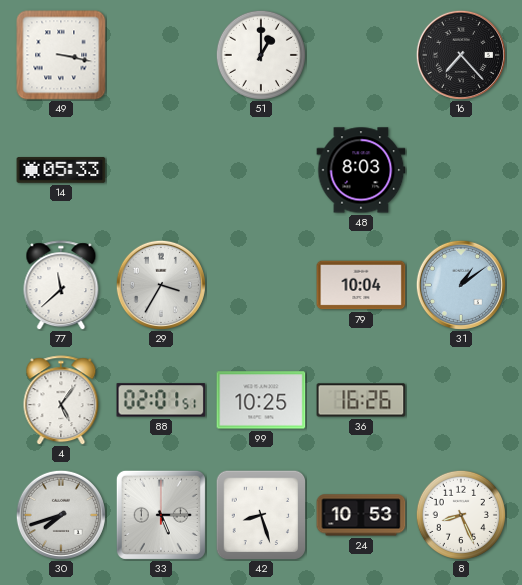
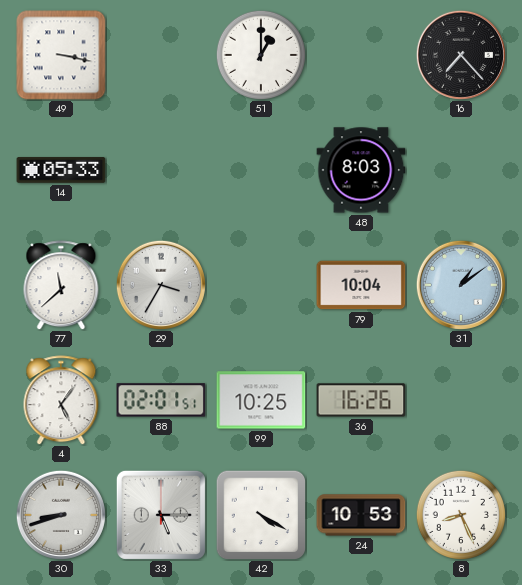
30: 7:42 -> 8:42
42: 8:27 -> 4:20
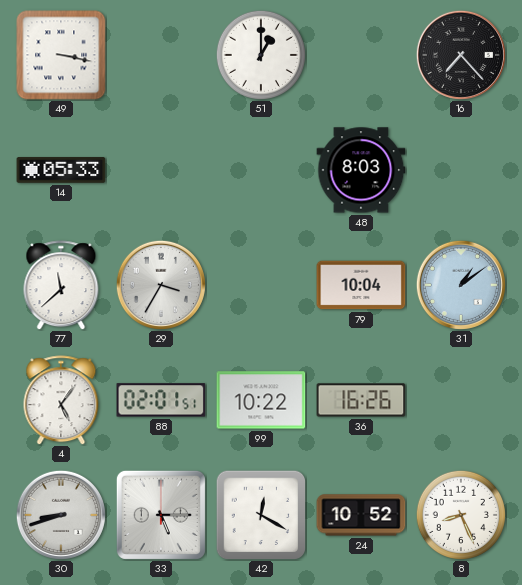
99: 10:25 -> 10:22
42: 4:20 -> 12:20
24: 10:53 -> 10:52
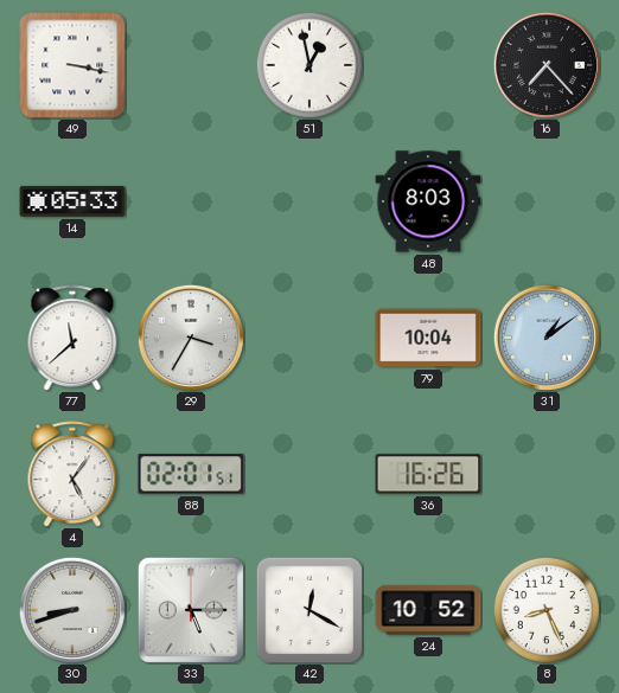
51: 1:00 -> 12:58
99: 10:22 -> none
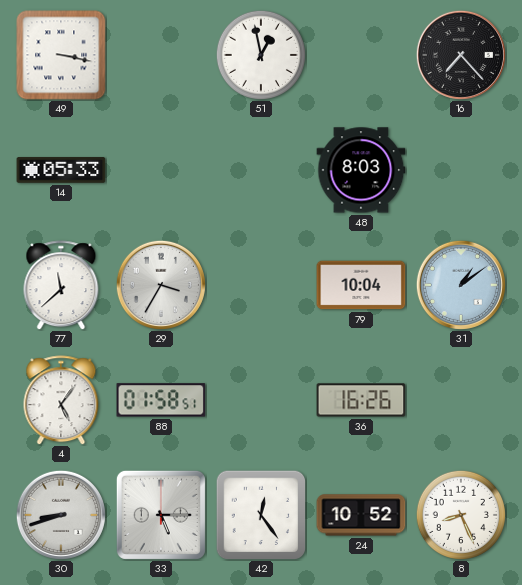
88: 02:01 -> 01:58
42: 12:20 -> 12:24
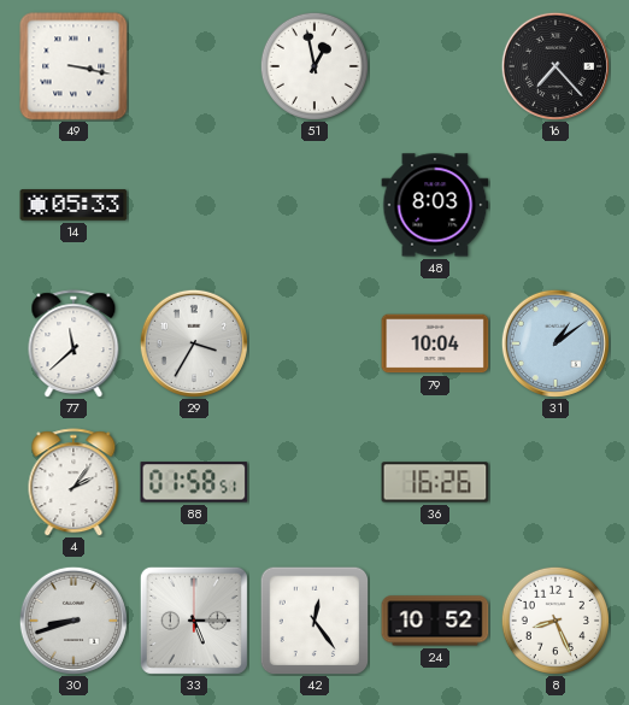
4: 5:06 -> 2:06
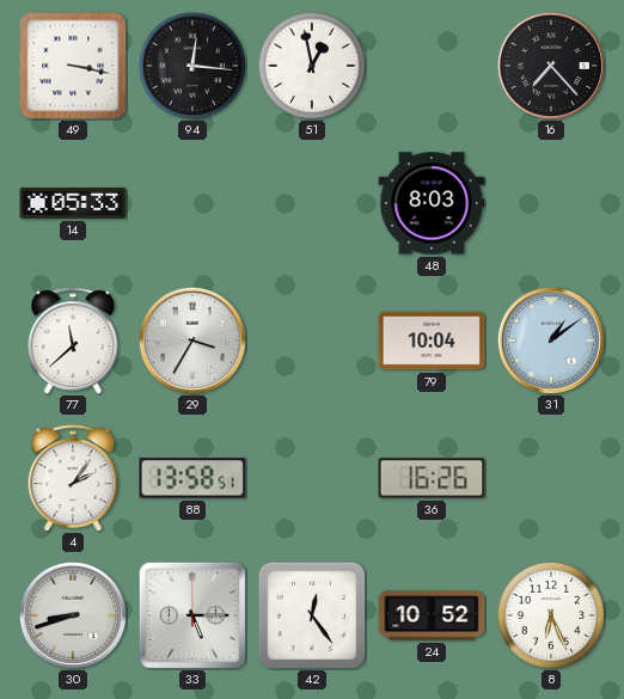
94: none -> 12:16
88: 01:58 -> 13:58
8: 8:26 -> 6:26
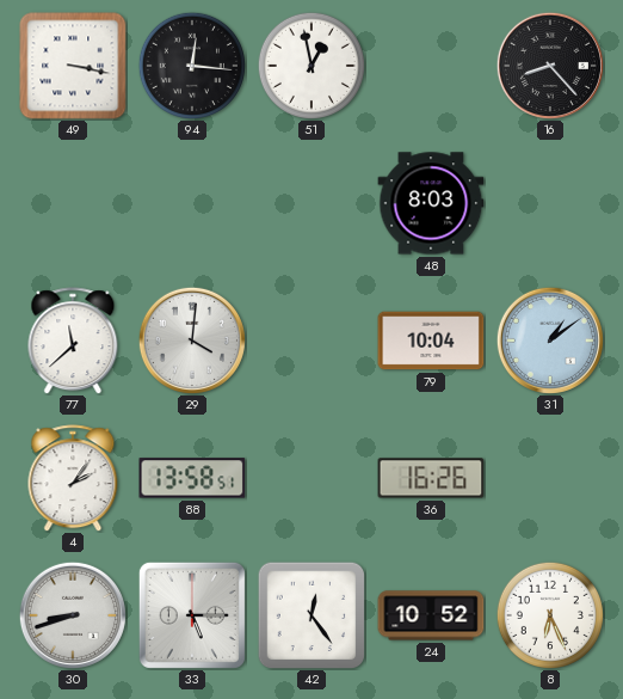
16: 7:23 -> 8:23
14: 05:33 -> none
29: 3:35 -> 4:01
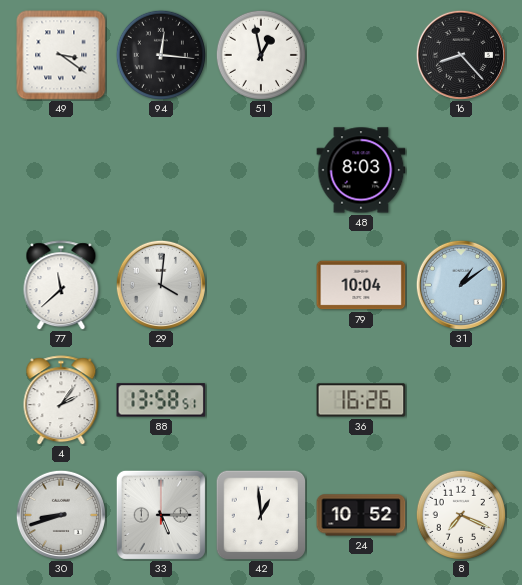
49: 3:17 -> 3:21
42: 12:24 -> 12:59
8: 6:26 -> 7:19
